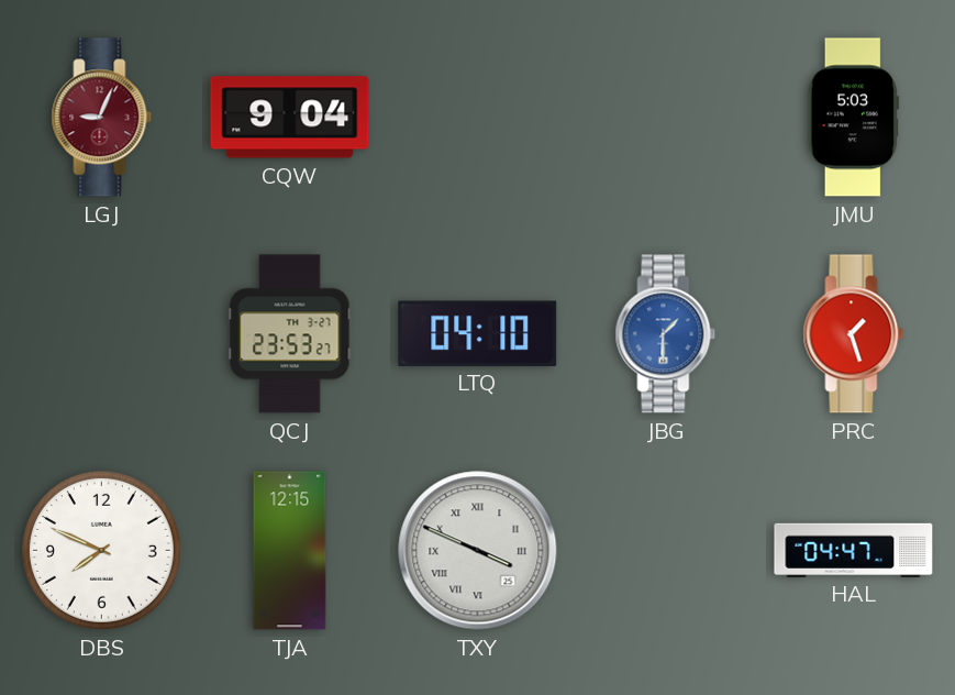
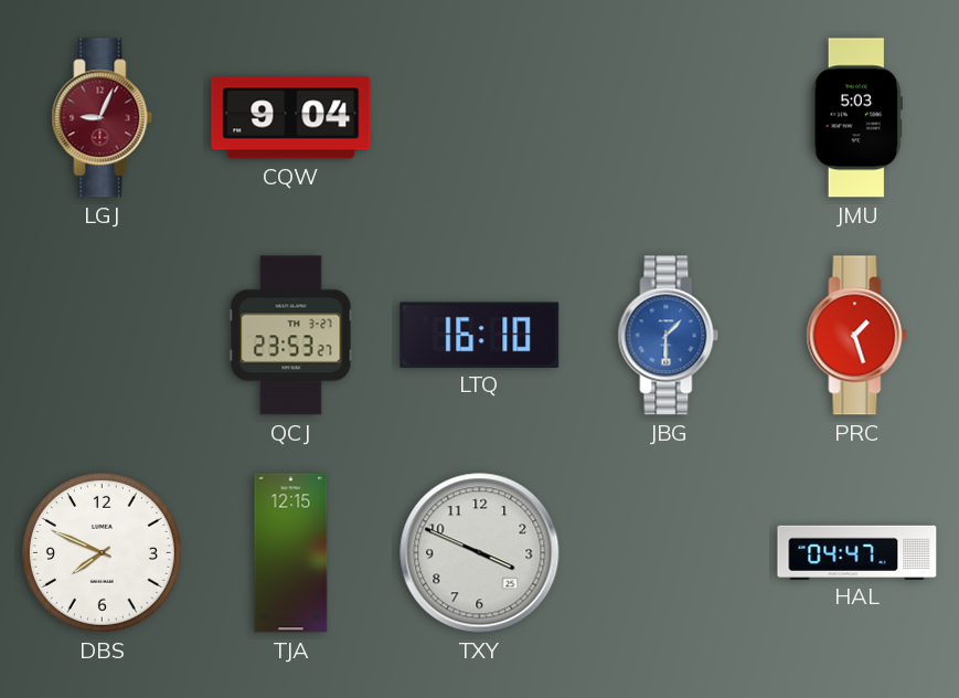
LTQ: 04:10 -> 16:10
TXY numerals: Roman -> Arabic
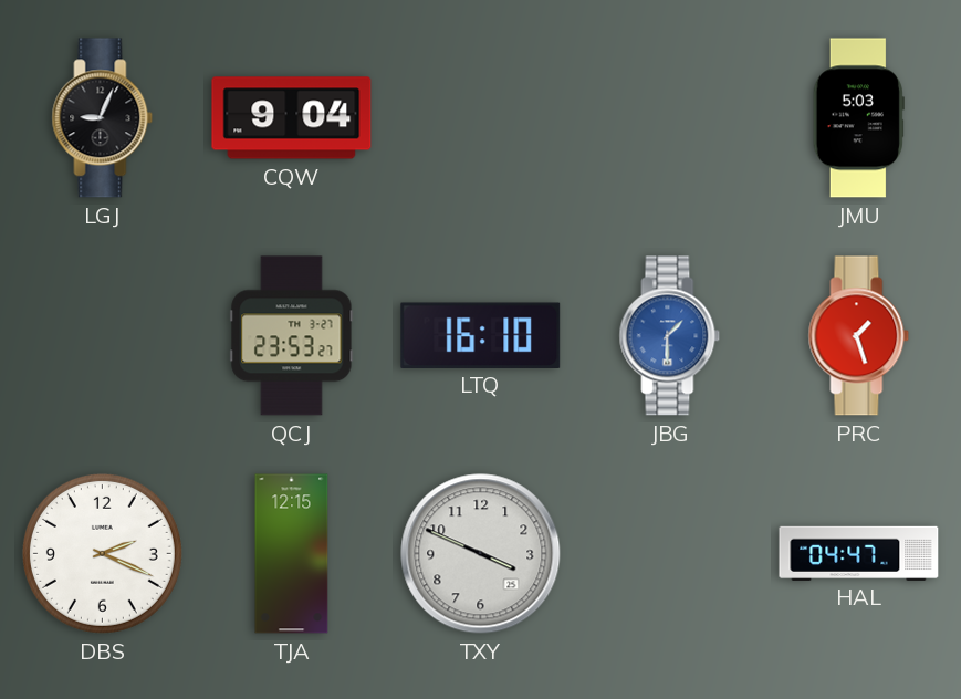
LGJ dial: burgundy -> black
DBS: 7:49 -> 2:19
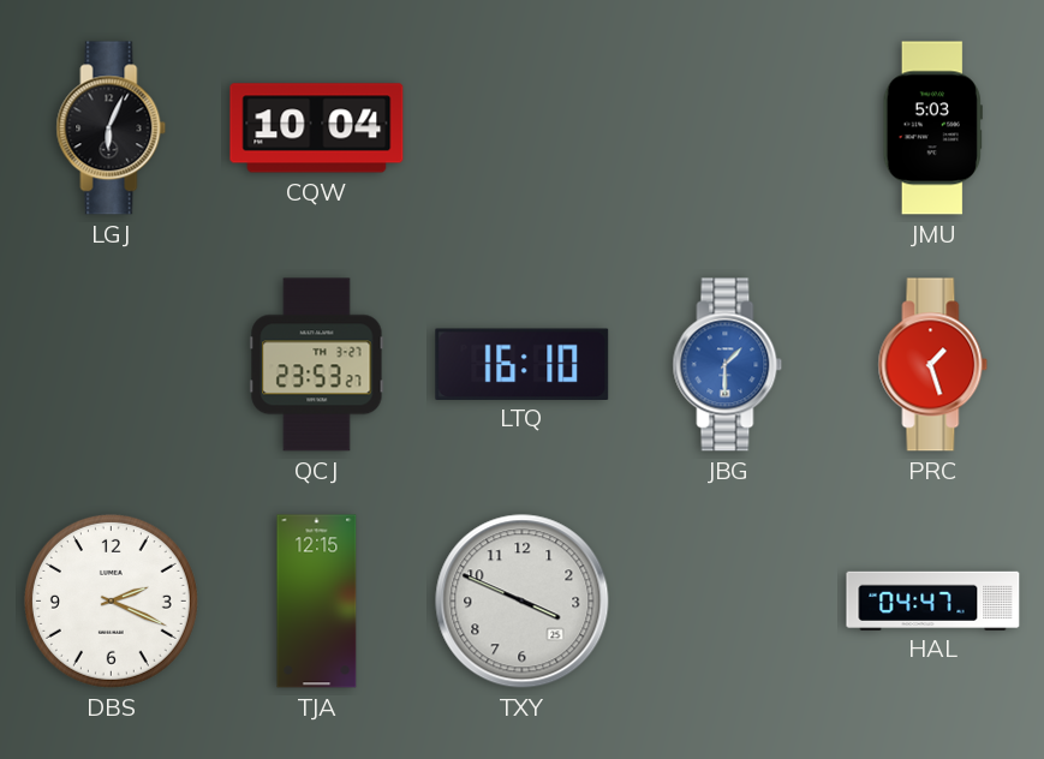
LGJ: 9:04 -> 6:04
CQW: 9:04 -> 10:04
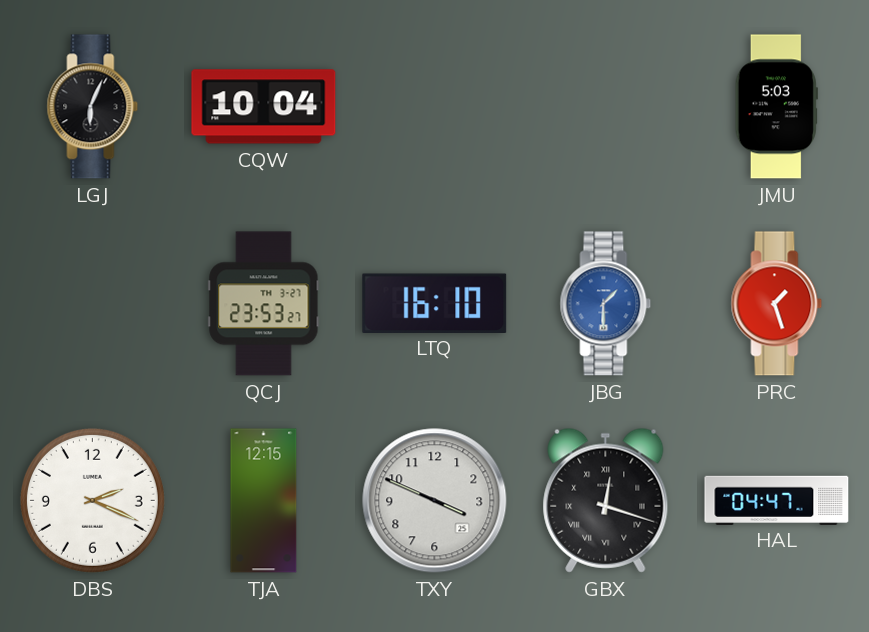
GBX: none -> 12:18
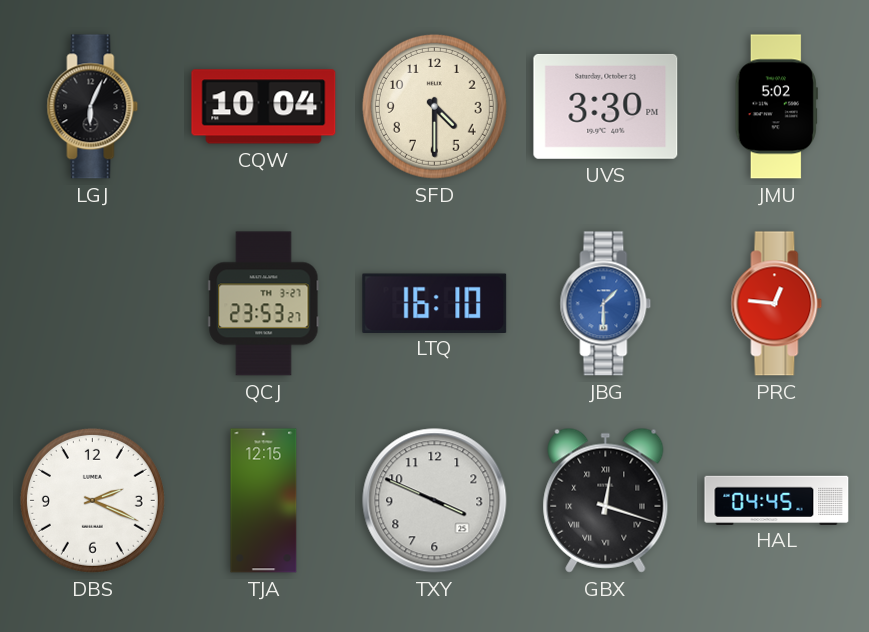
SFD: none -> 4:30
UVS: none -> 3:30
JMU: 5:03 -> 5:02
PRC: 1:27 -> 12:46
HAL: 04:47 -> 04:45
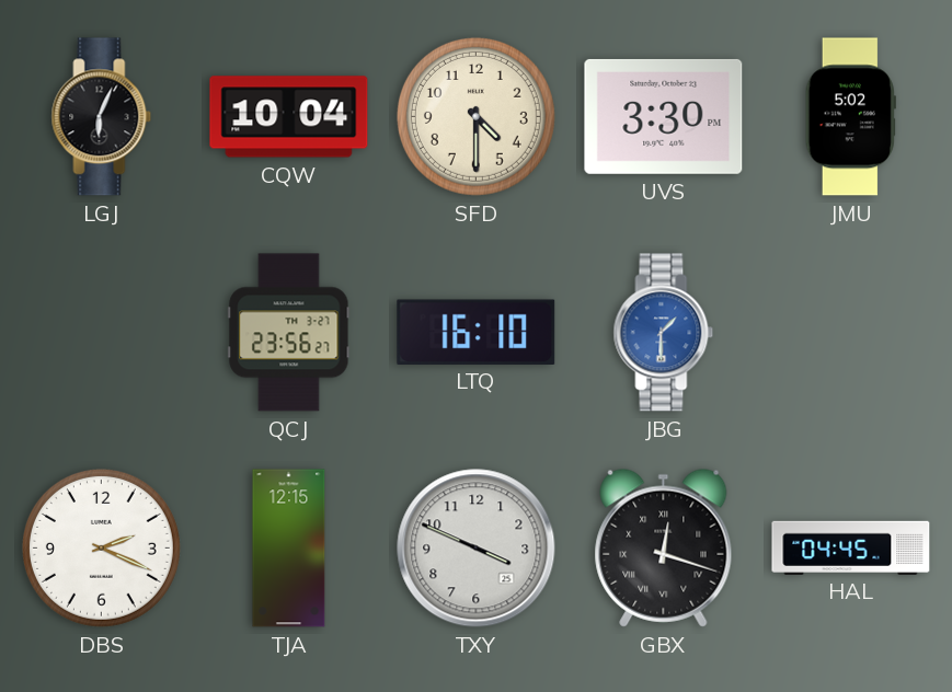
QCJ: 23:53 -> 23:56
PRC: 12:46 -> none
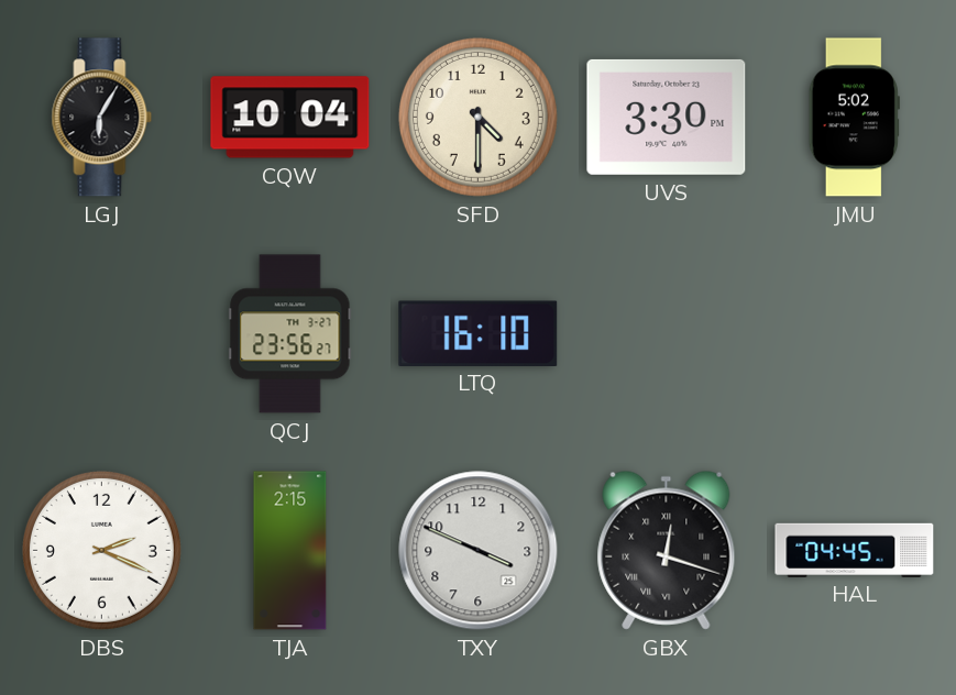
LGJ: 6:04 -> 6:05
JBG: 1:30 -> none
TJA: 12:15 -> 2:15
